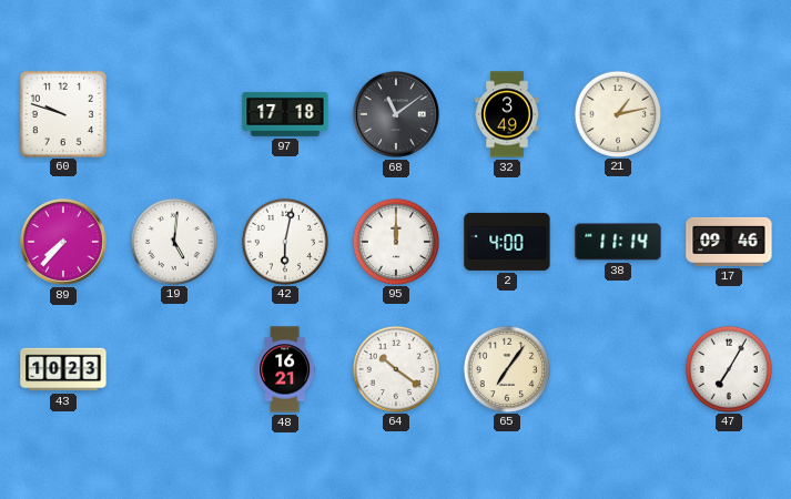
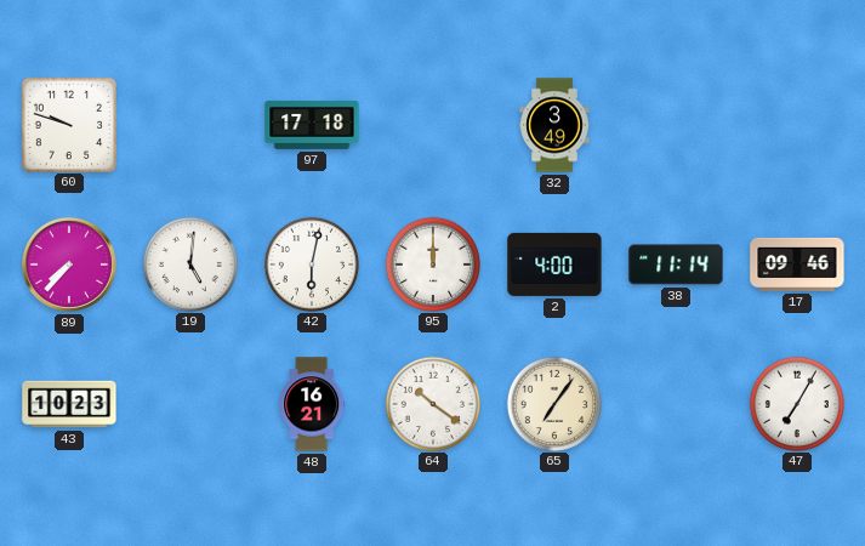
68: 11:09 -> none
21: 1:13 -> none
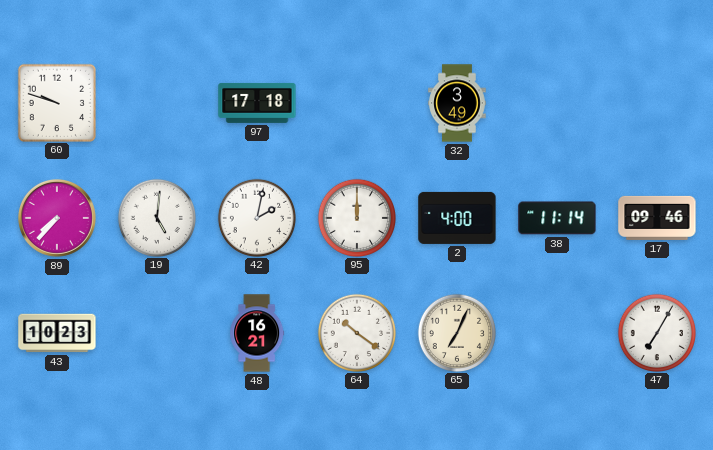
42: 6:02 -> 2:02
65: 7:06 -> 7:04
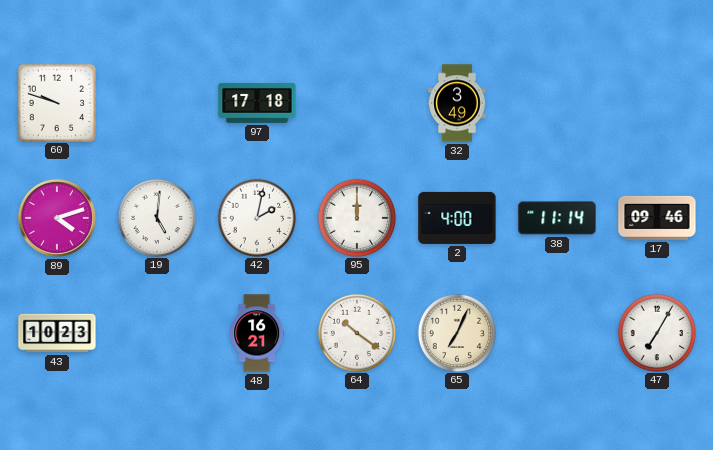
89: 7:37 -> 4:12
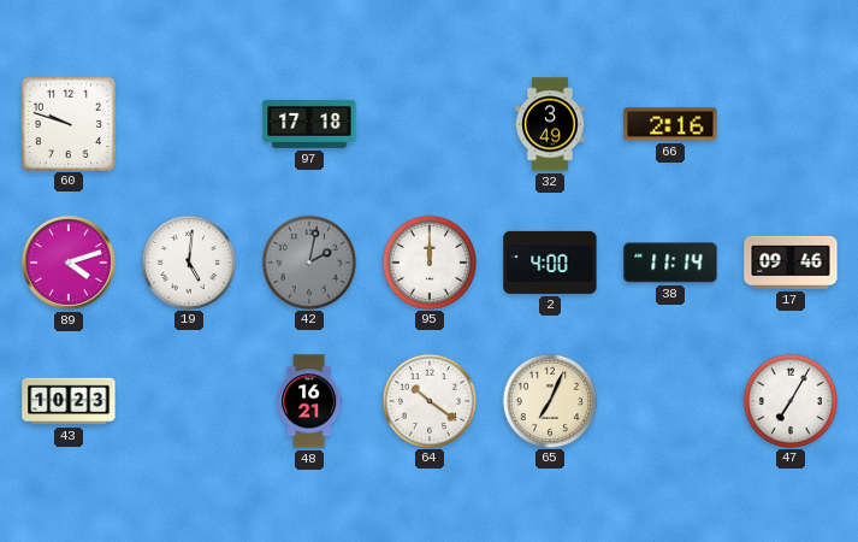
66: none -> 2:16
42 dial: white -> grey
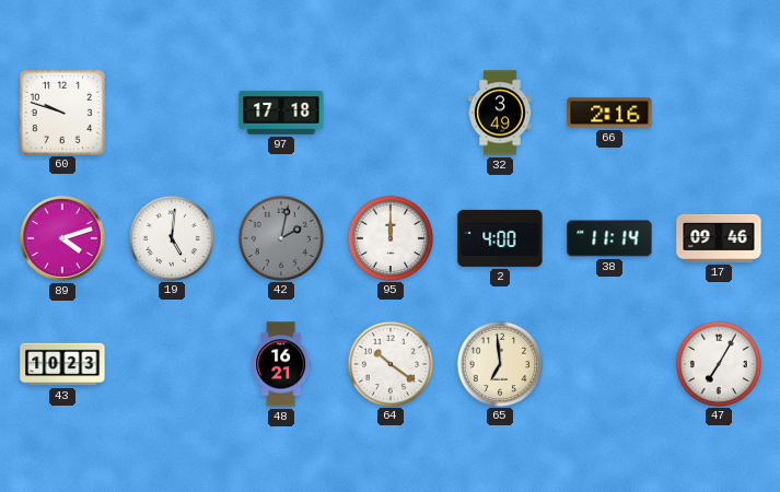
65: 7:04 -> 6:59
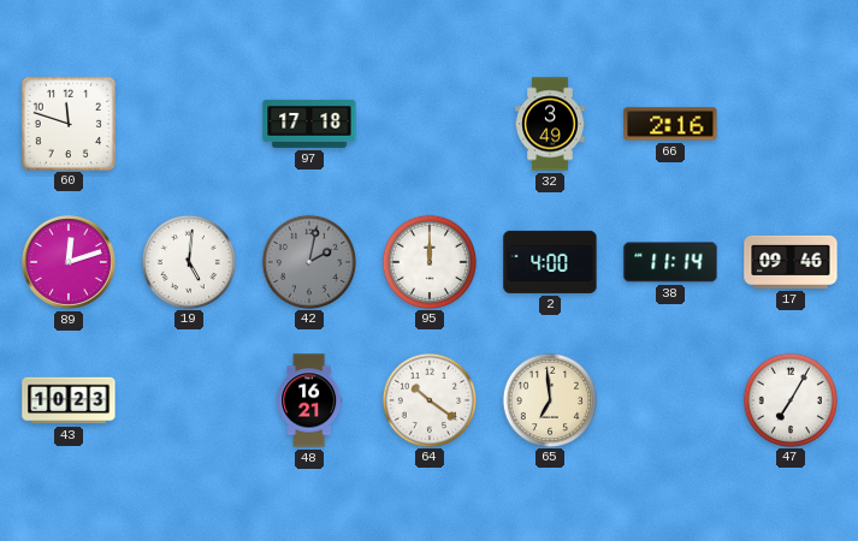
60: 9:48 -> 11:48
89: 4:12 -> 12:12
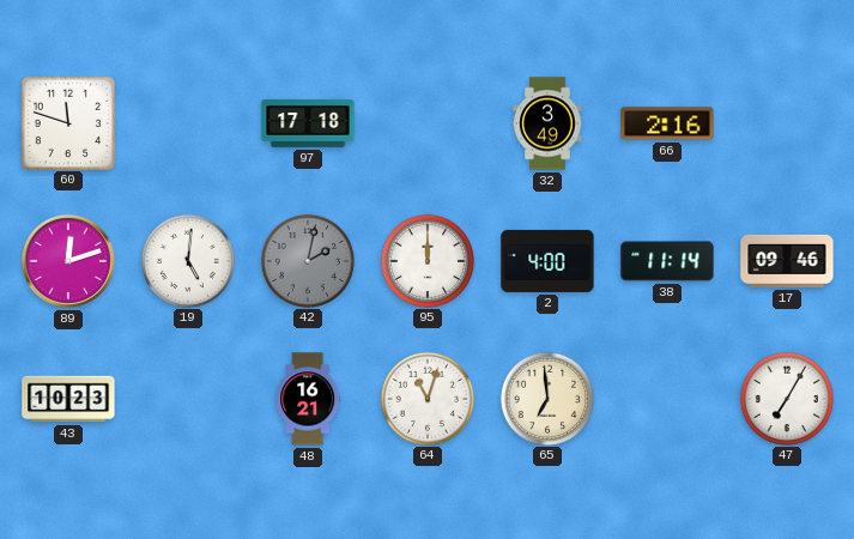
64: 10:21 -> 11:03
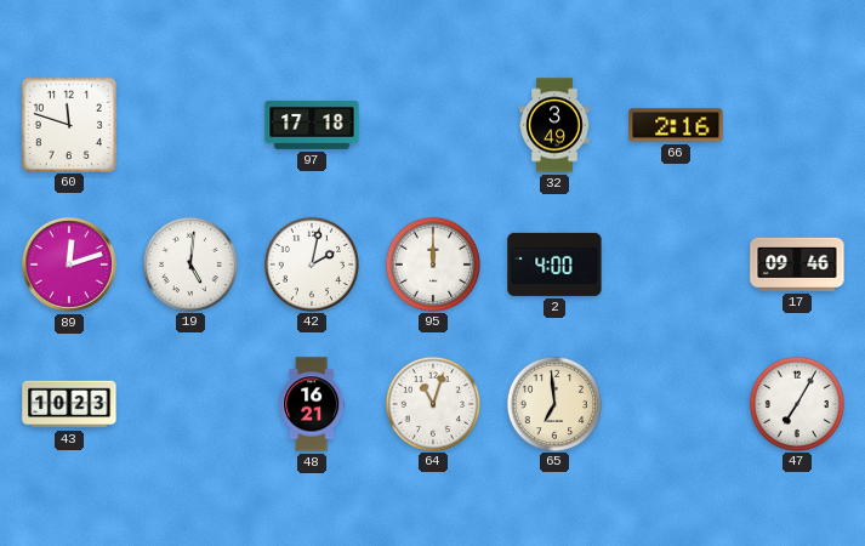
42 dial: grey -> white
38: 11:14 -> none
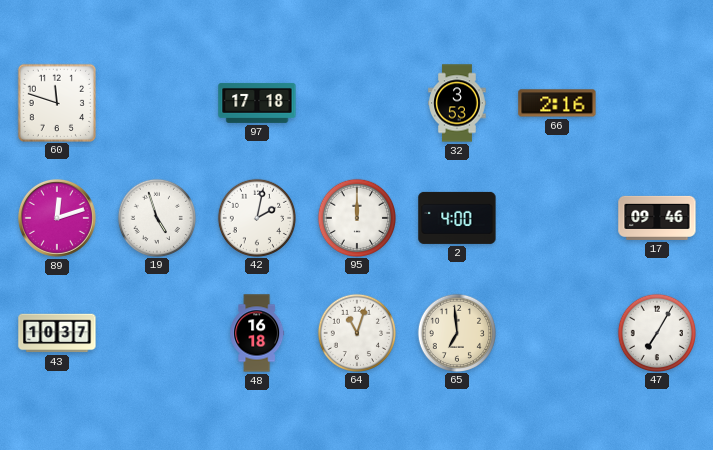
32: 3:49 -> 3:53
19: 5:01 -> 4:57
43: 10:23 -> 10:37
48: 16:21 -> 16:18
